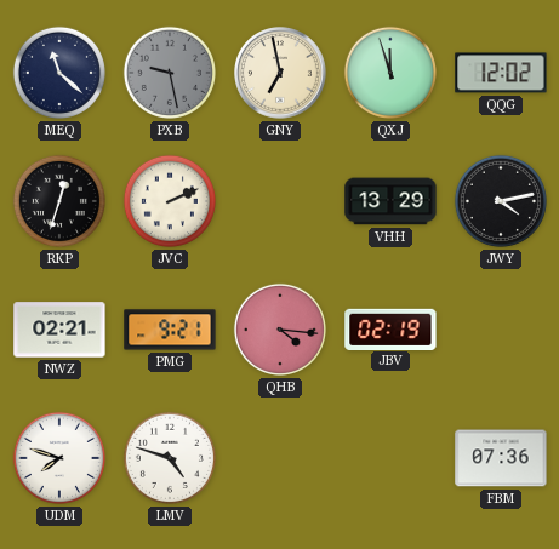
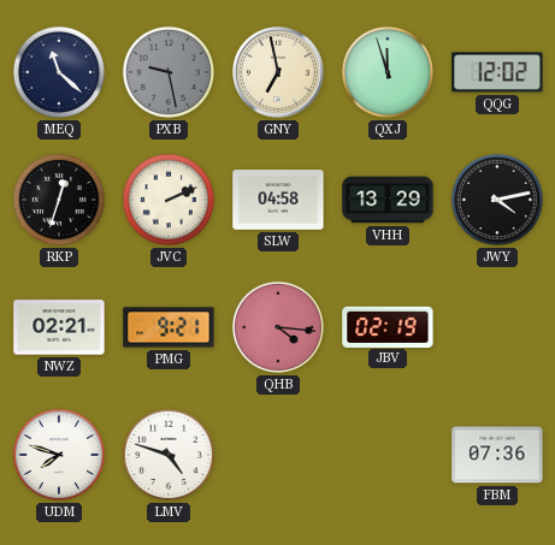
SLW: none -> 04:58
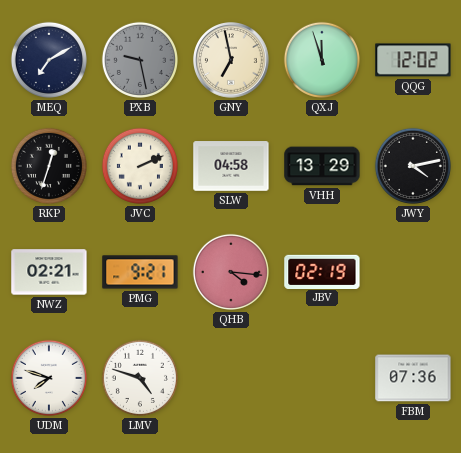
MEQ: 11:22 -> 7:10
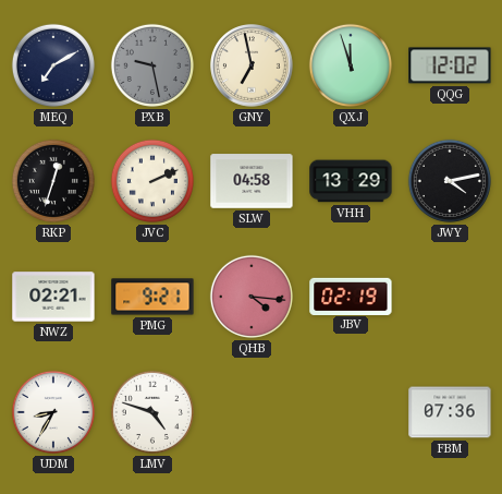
UDM: 7:48 -> 8:35
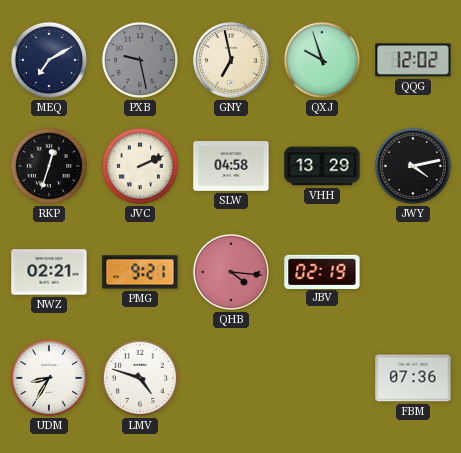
QXJ: 11:57 -> 9:57
